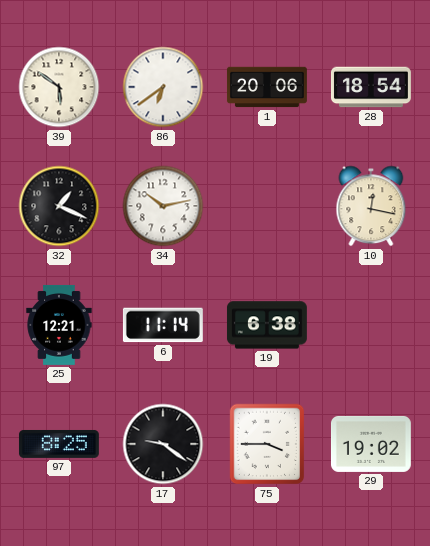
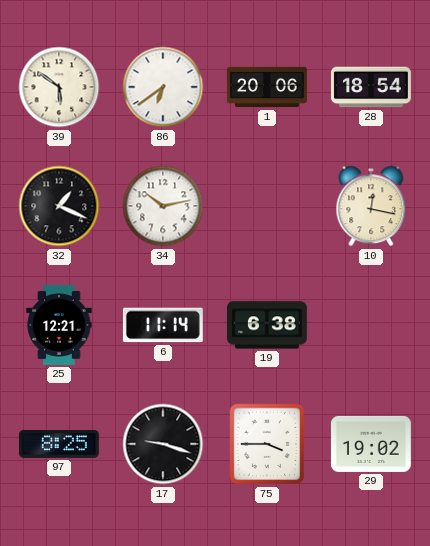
17: 9:21 -> 9:18
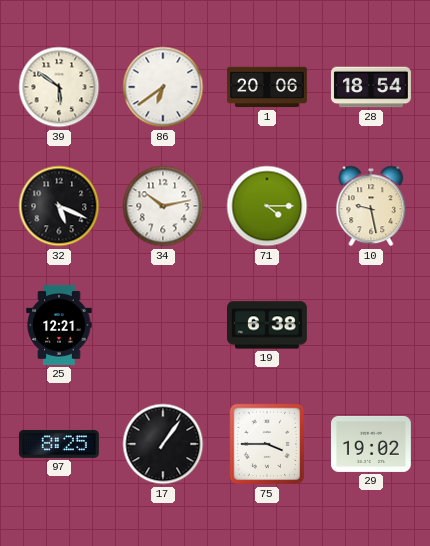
32: 1:19 -> 5:19
71: none -> 4:15
10: 12:17 -> 9:28
6: 11:14 -> none
17: 9:18 -> 1:06
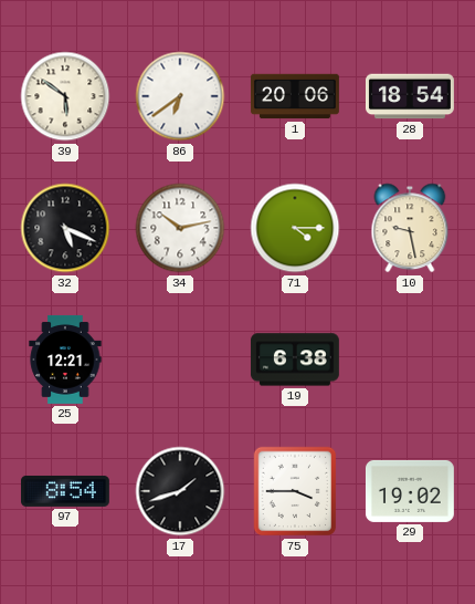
97: 8:25 -> 8:54
17: 1:06 -> 1:42
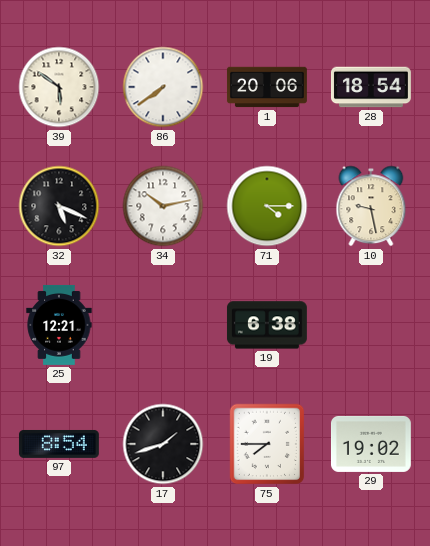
86: 6:39 -> 7:39
75: 3:45 -> 7:45
